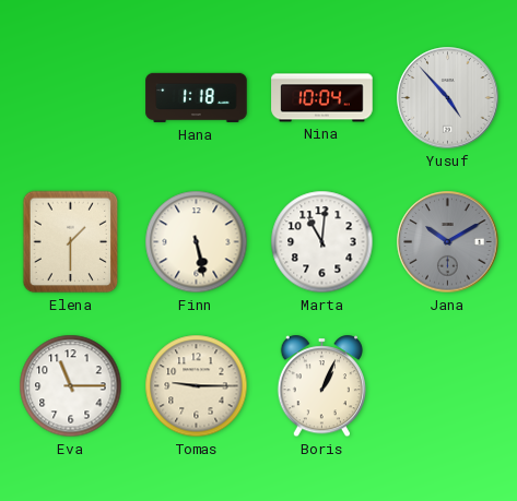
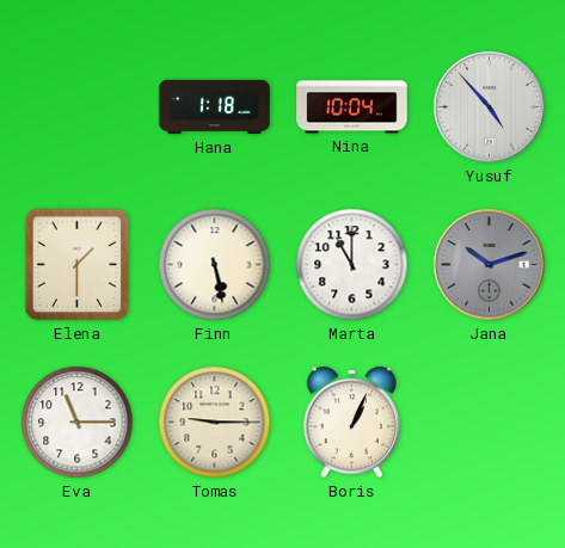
Marta: 11:01 -> 11:00
Jana: 10:10 -> 10:12
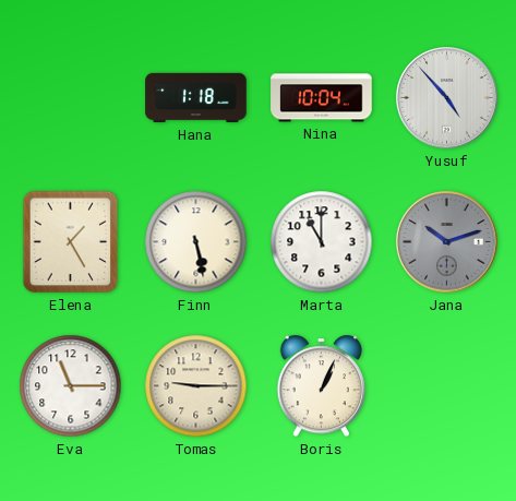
Elena: 1:30 -> 1:25
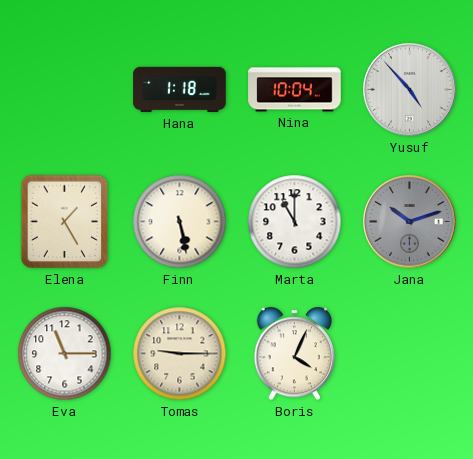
Boris: 1:04 -> 4:04
